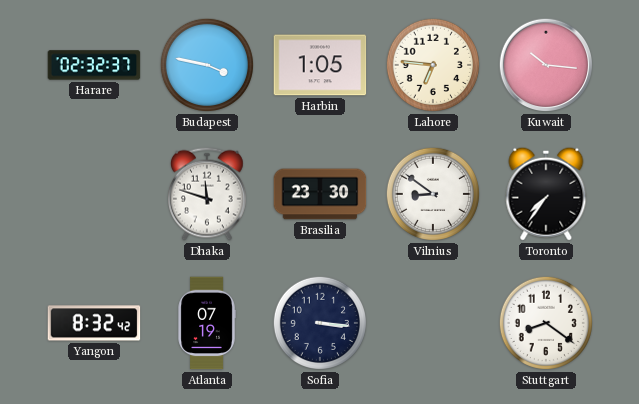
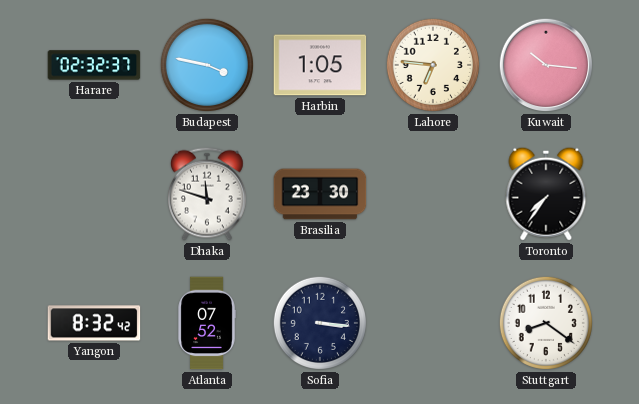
Vilnius: 8:51 -> none
Atlanta: 07:19 -> 07:52
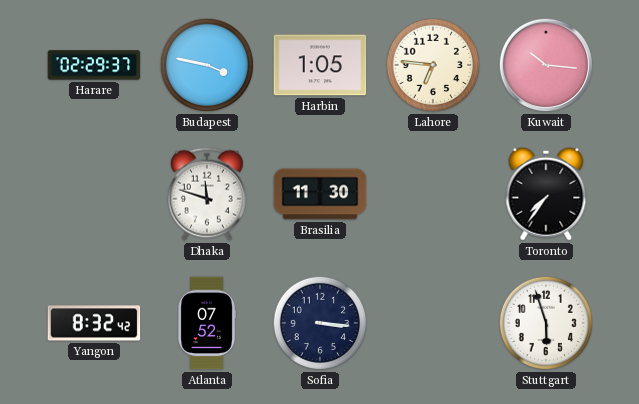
Harare: 02:32 -> 02:29
Brasilia: 23:30 -> 11:30
Stuttgart: 8:21 -> 5:57
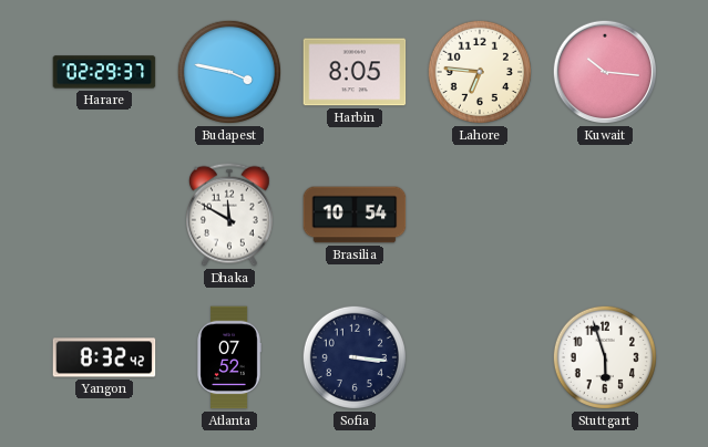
Harbin: 1:05 -> 8:05
Dhaka: 11:48 -> 11:50
Brasilia: 11:30 -> 10:54
Toronto: 7:36 -> none
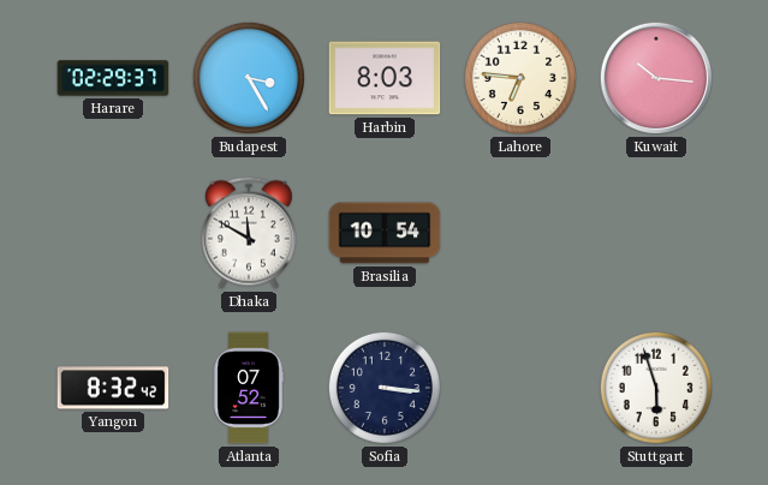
Budapest: 3:47 -> 3:25
Harbin: 8:05 -> 8:03
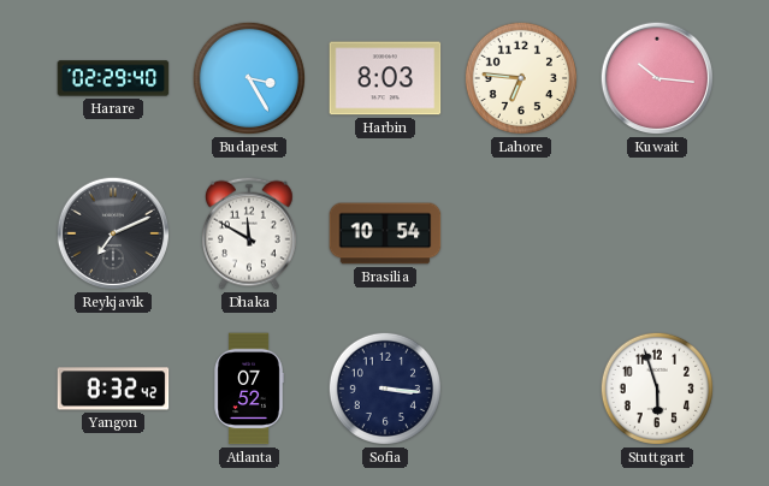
Harare: 02:29:37 -> 02:29:40
Reykjavik: none -> 7:11
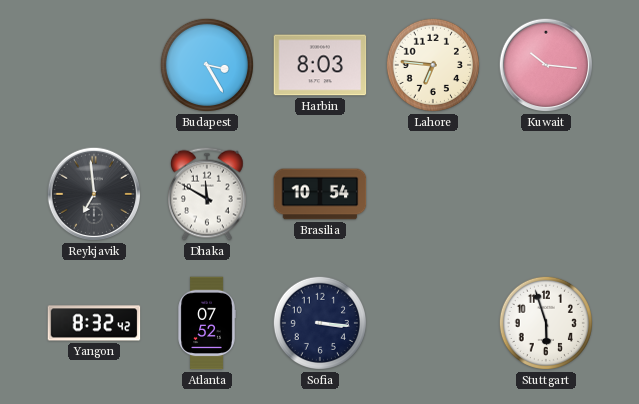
Harare: 02:29 -> none
Reykjavik: 7:11 -> 6:59
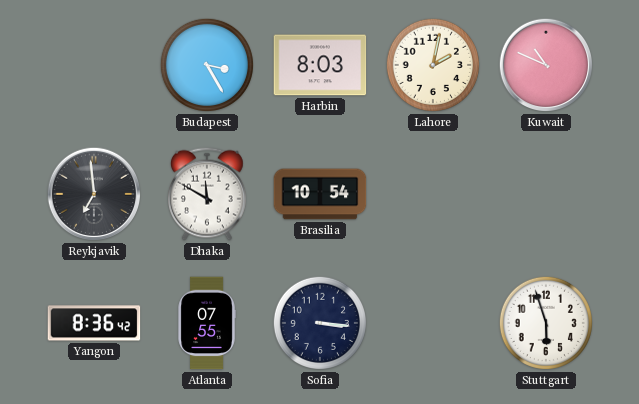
Lahore: 6:46 -> 2:02
Kuwait: 10:16 -> 10:49
Yangon: 8:32 -> 8:36
Atlanta: 07:52 -> 07:55
